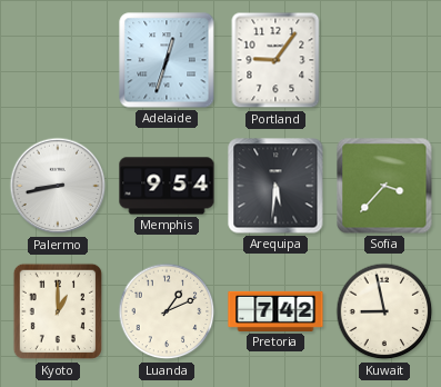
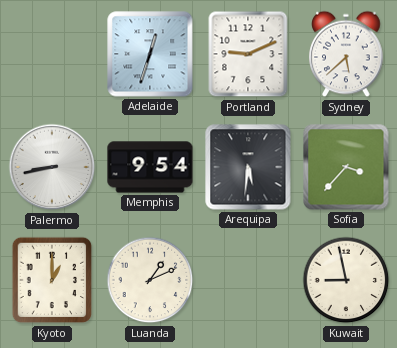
Portland: 9:06 -> 9:11
Sydney: none -> 5:38
Pretoria: 7:42 -> none
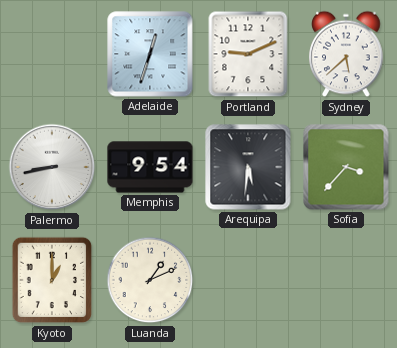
Kuwait: 8:58 -> none
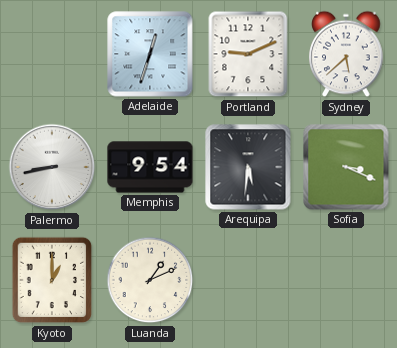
Sofia: 3:37 -> 3:19
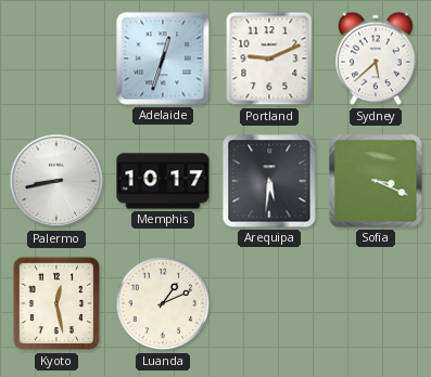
Memphis: 9:54 -> 10:17
Kyoto: 1:00 -> 12:28
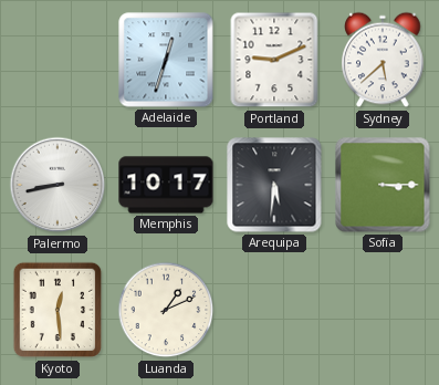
Sofia: 3:19 -> 3:15
Kyoto: 12:28 -> 12:29
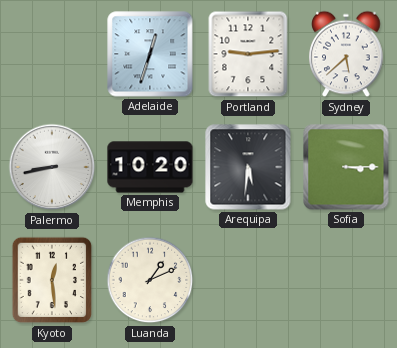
Portland: 9:11 -> 9:14
Memphis: 10:17 -> 10:20
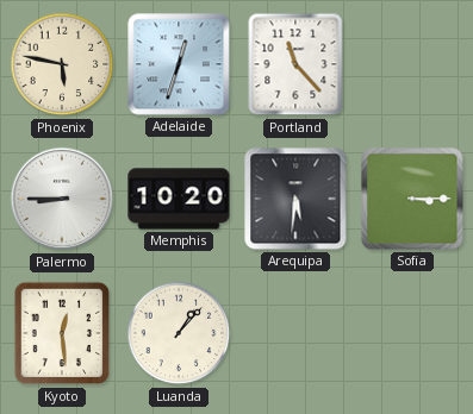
Phoenix: none -> 5:47
Portland: 9:14 -> 11:23
Sydney: 5:38 -> none
Palermo: 8:43 -> 8:45
Luanda: 1:11 -> 1:07
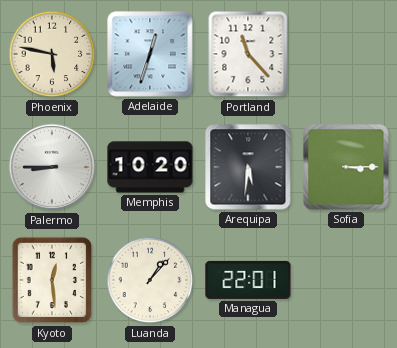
Managua: none -> 22:01
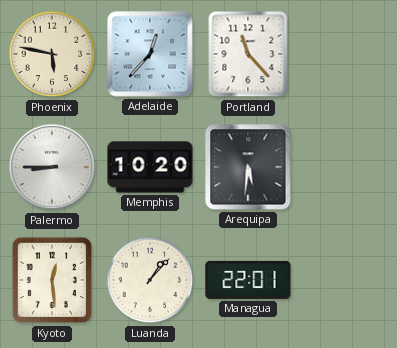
Adelaide: 12:33 -> 12:37
Sofia: 3:15 -> none
